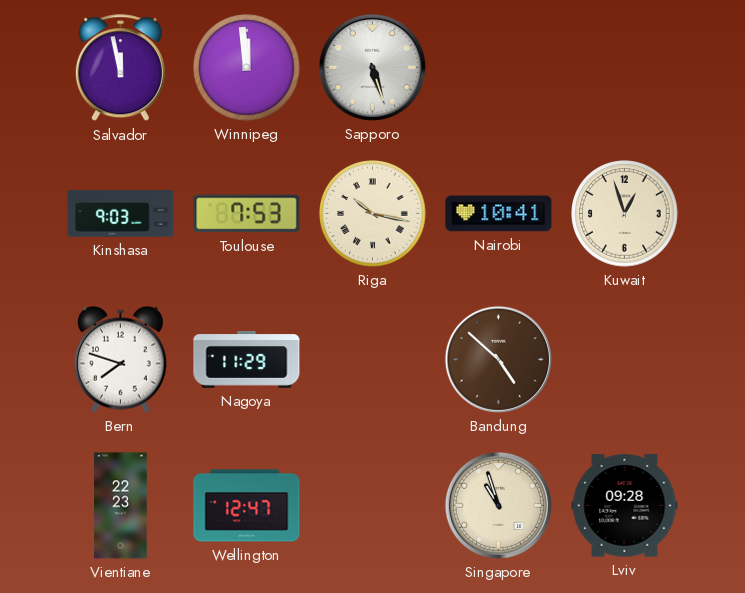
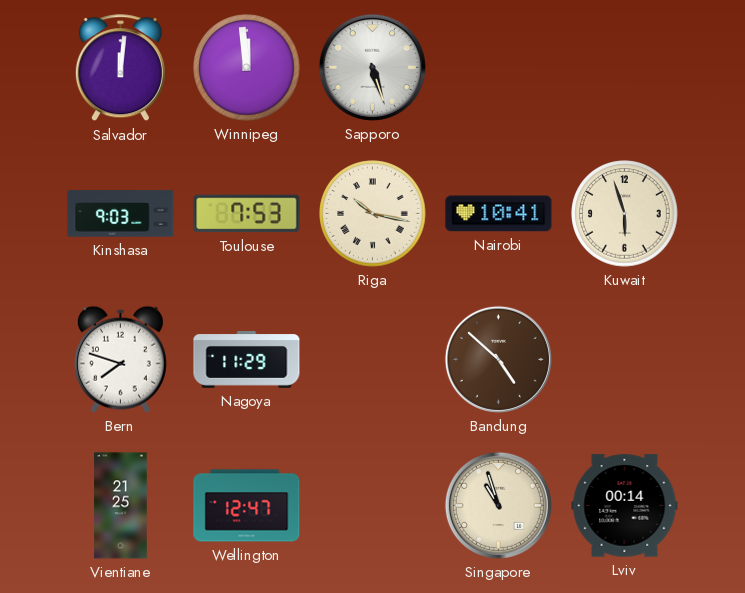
Salvador: 11:58 -> 12:01
Kuwait: 12:57 -> 5:57
Vientiane: 22:23 -> 21:25
Lviv: 09:28 -> 00:14
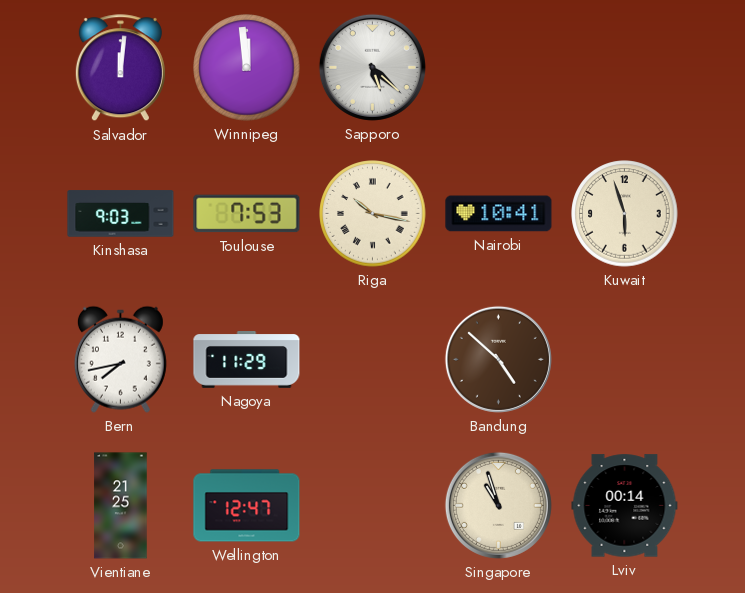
Sapporo: 5:27 -> 5:22
Bern: 7:48 -> 7:43
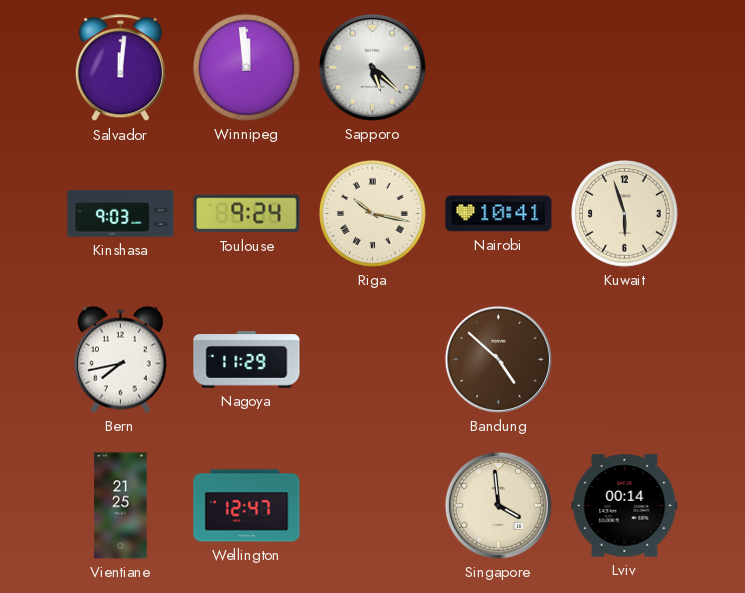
Toulouse: 7:53 -> 9:24
Singapore: 10:57 -> 3:59
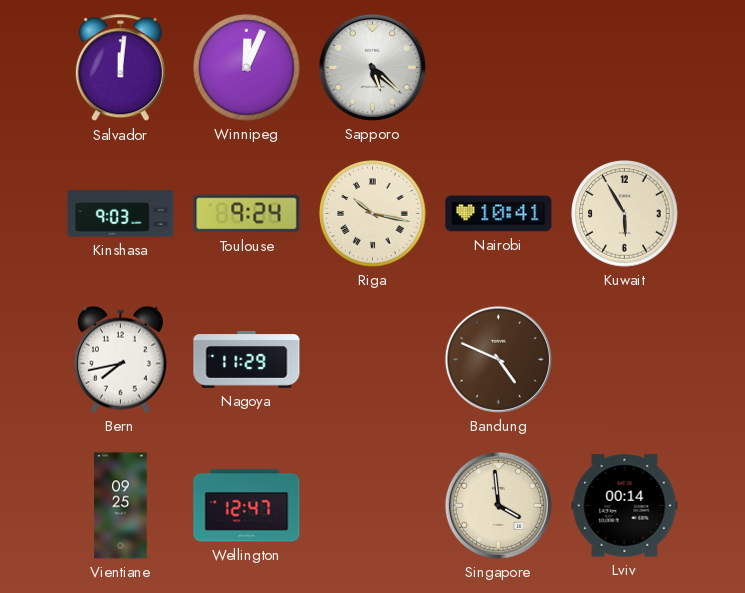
Winnipeg: 11:59 -> 12:04
Kuwait: 5:57 -> 5:55
Bandung: 4:52 -> 4:49
Vientiane: 21:25 -> 09:25
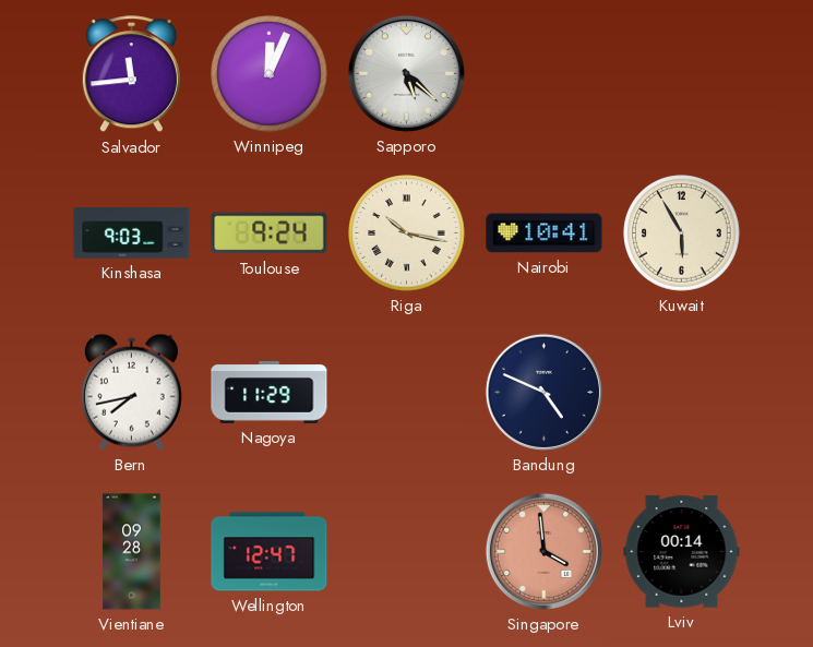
Salvador: 12:01 -> 11:44
Bandung dial: brown -> navy
Vientiane: 09:25 -> 09:28
Singapore dial: cream -> salmon
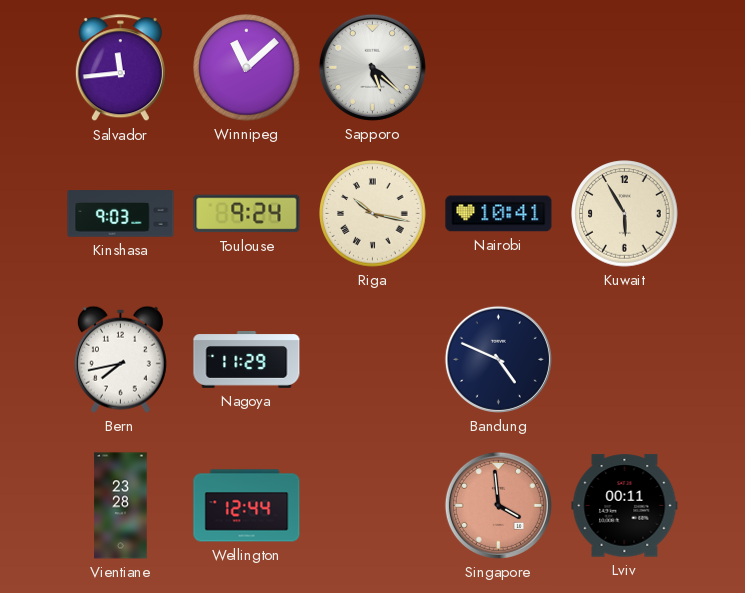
Winnipeg: 12:04 -> 11:08
Vientiane: 09:28 -> 23:28
Wellington: 12:47 -> 12:44
Lviv: 00:14 -> 00:11
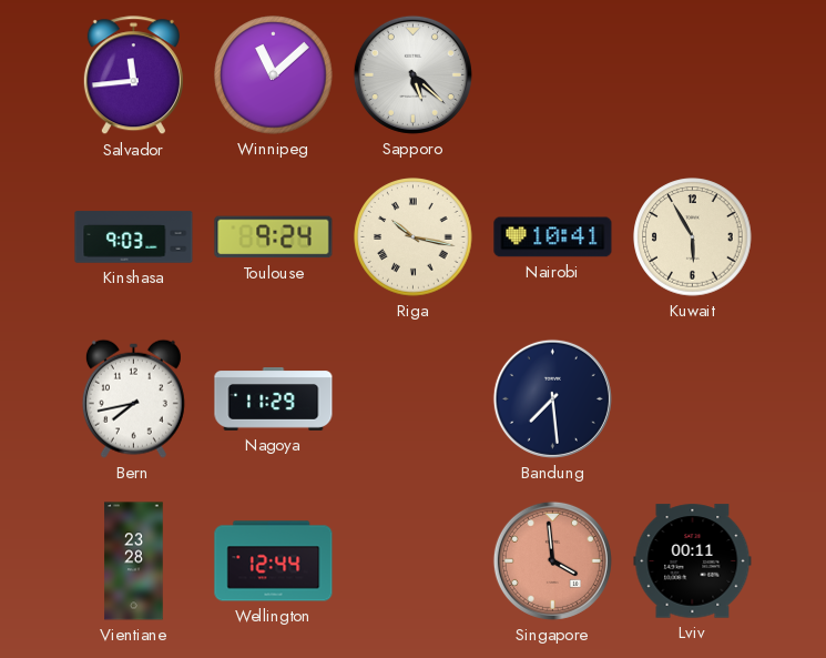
Bandung: 4:49 -> 7:29
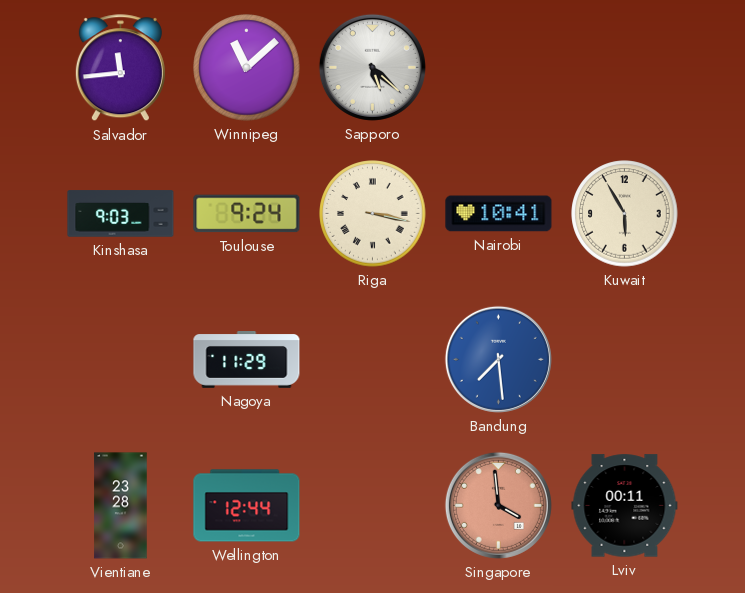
Riga: 10:17 -> 3:17
Bern: 7:43 -> none
Bandung dial: navy -> blue
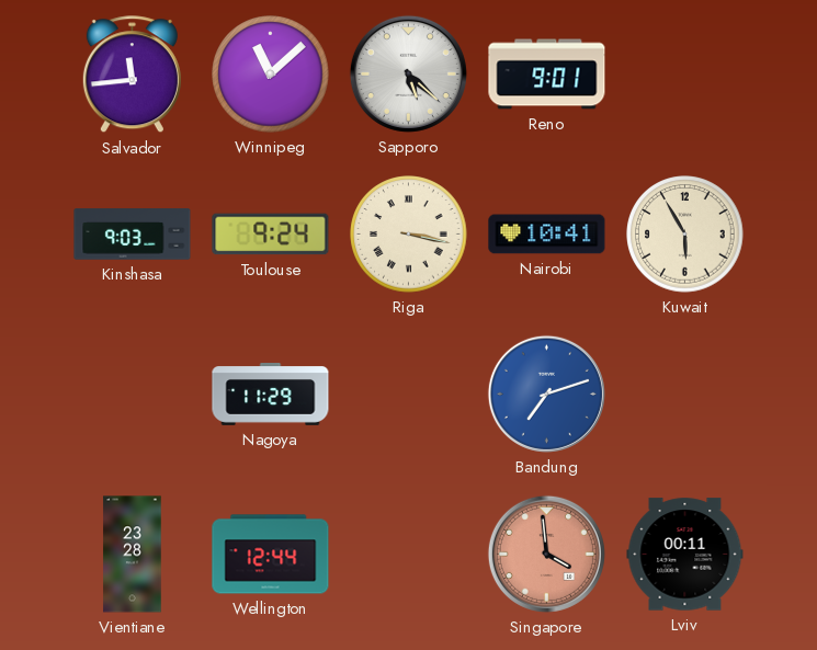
Reno: none -> 9:01
Bandung: 7:29 -> 7:12
